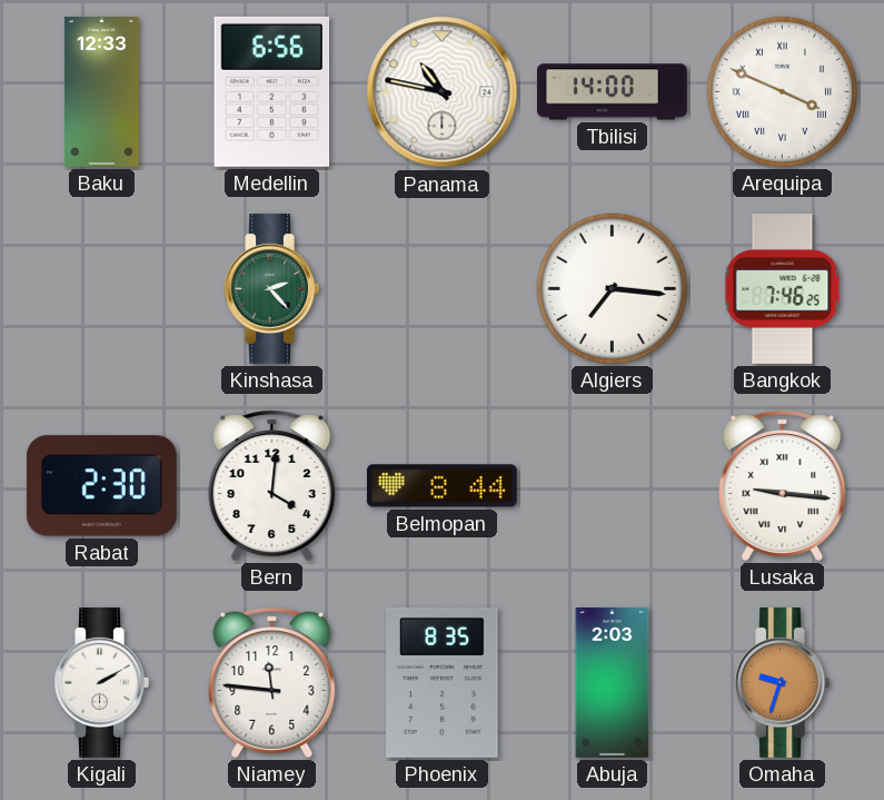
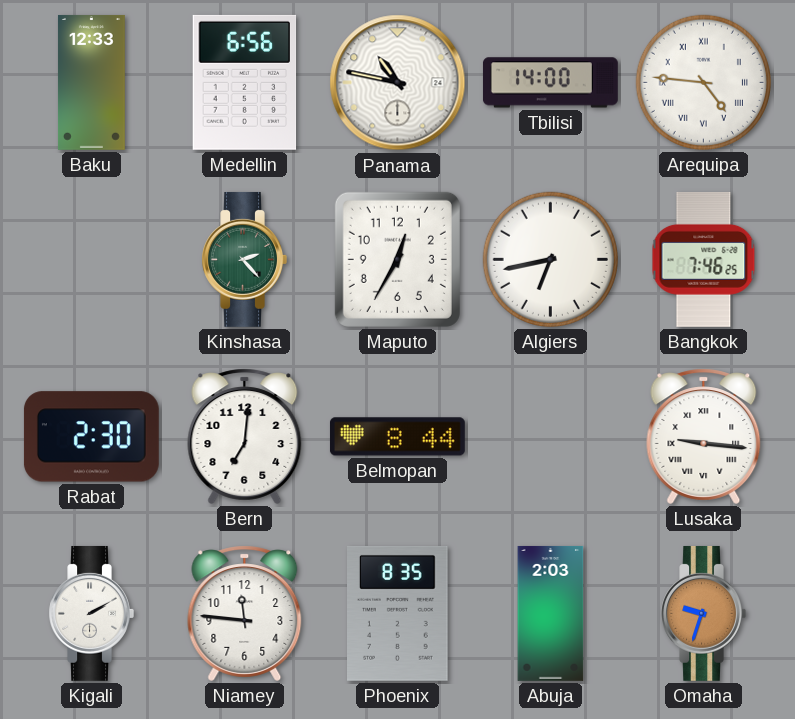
Arequipa: 3:49 -> 4:46
Maputo: none -> 12:35
Algiers: 7:16 -> 6:43
Bern: 4:01 -> 7:01
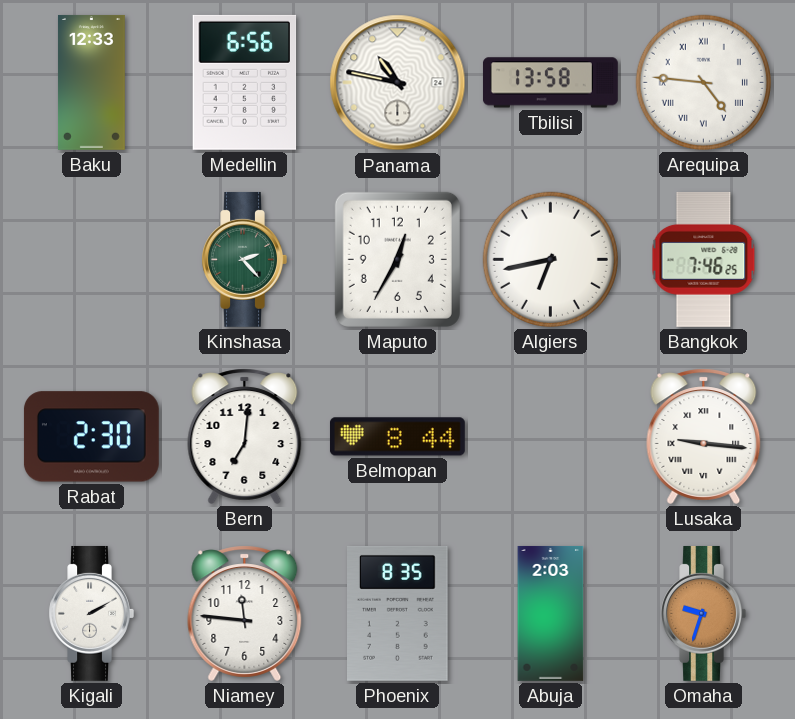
Tbilisi: 14:00 -> 13:58
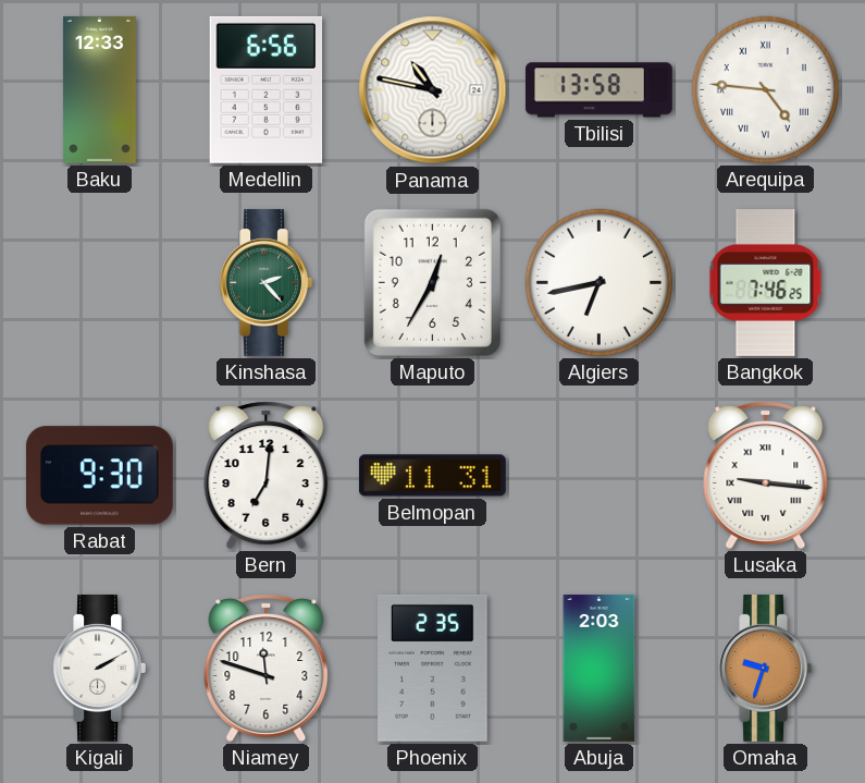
Rabat: 2:30 -> 9:30
Belmopan: 8:44 -> 11:31
Niamey: 11:46 -> 11:48
Phoenix: 8:35 -> 2:35
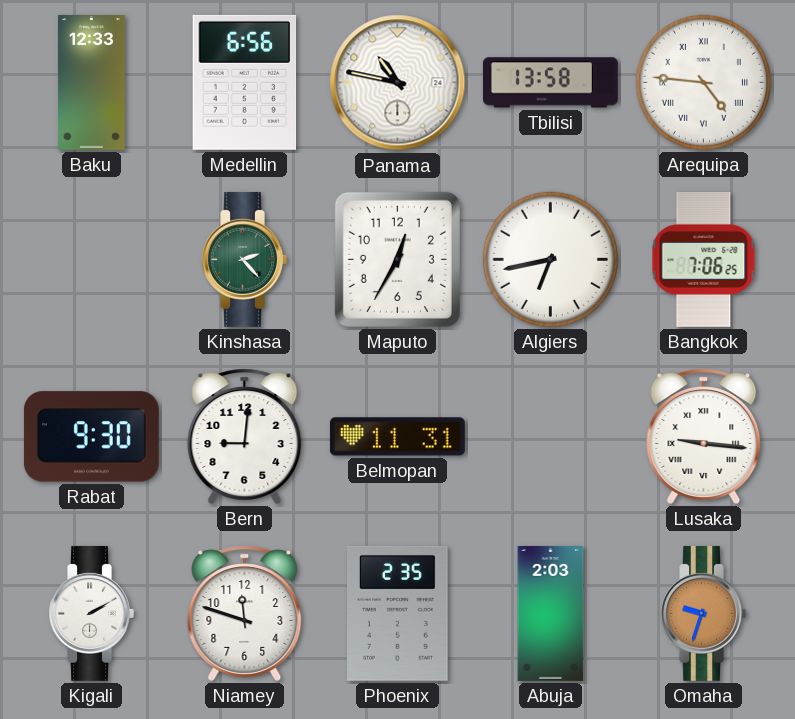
Bangkok: 7:46 -> 7:06
Bern: 7:01 -> 9:01
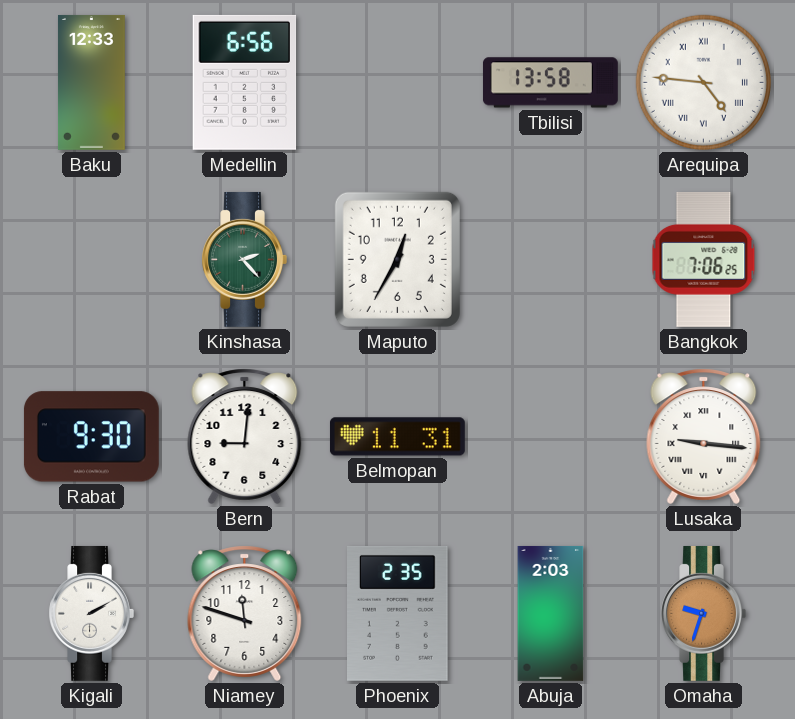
Panama: 10:47 -> none
Algiers: 6:43 -> none
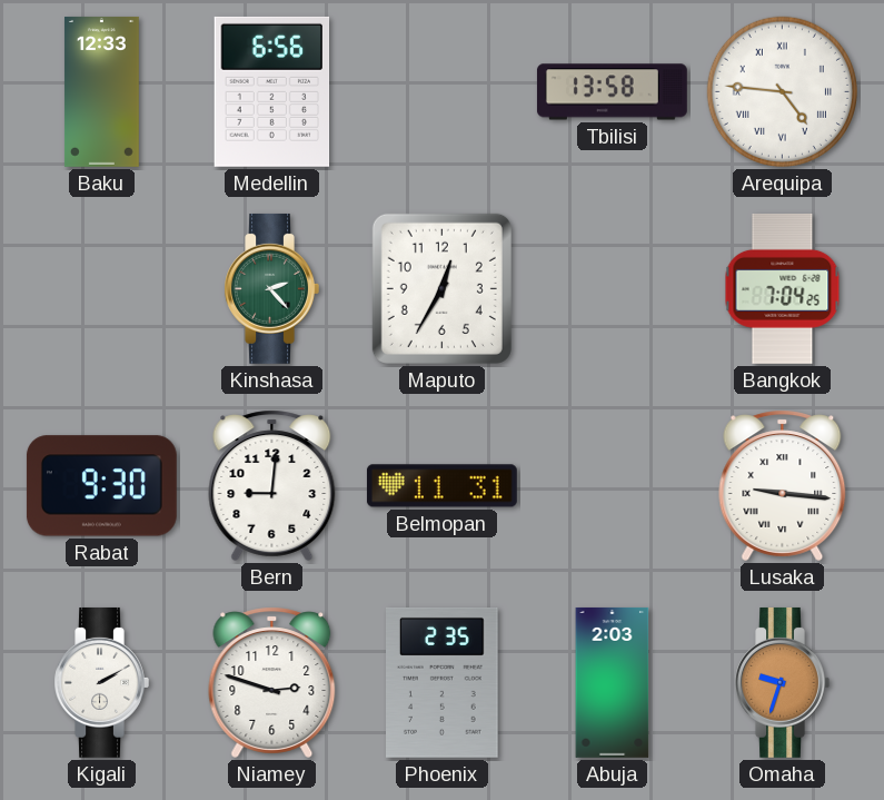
Bangkok: 7:06 -> 7:04
Niamey: 11:48 -> 2:48
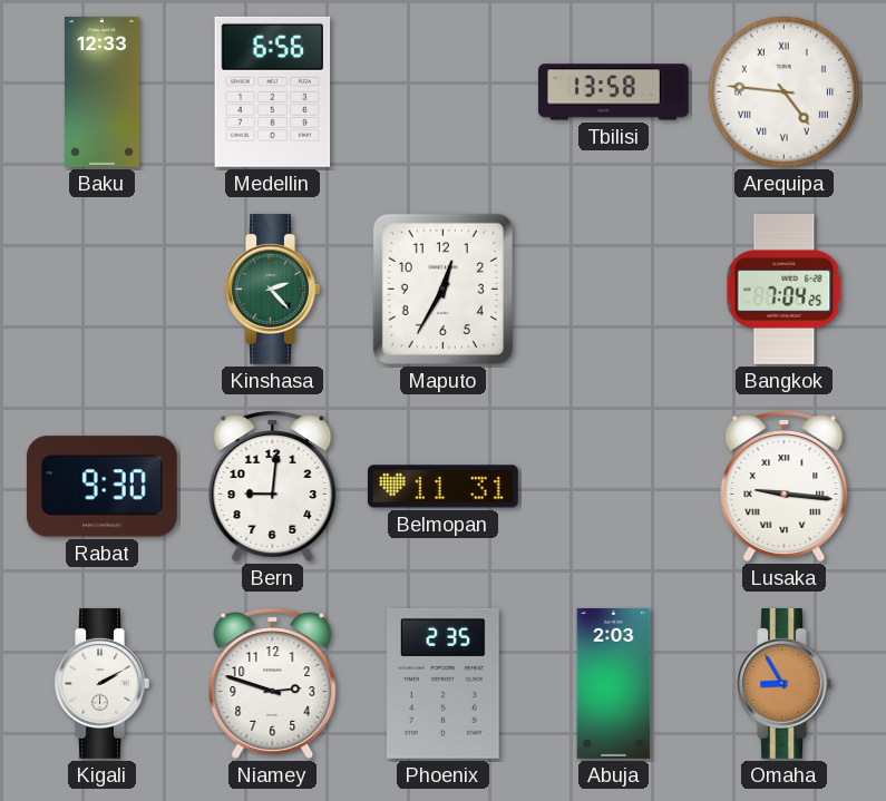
Omaha: 9:33 -> 8:55
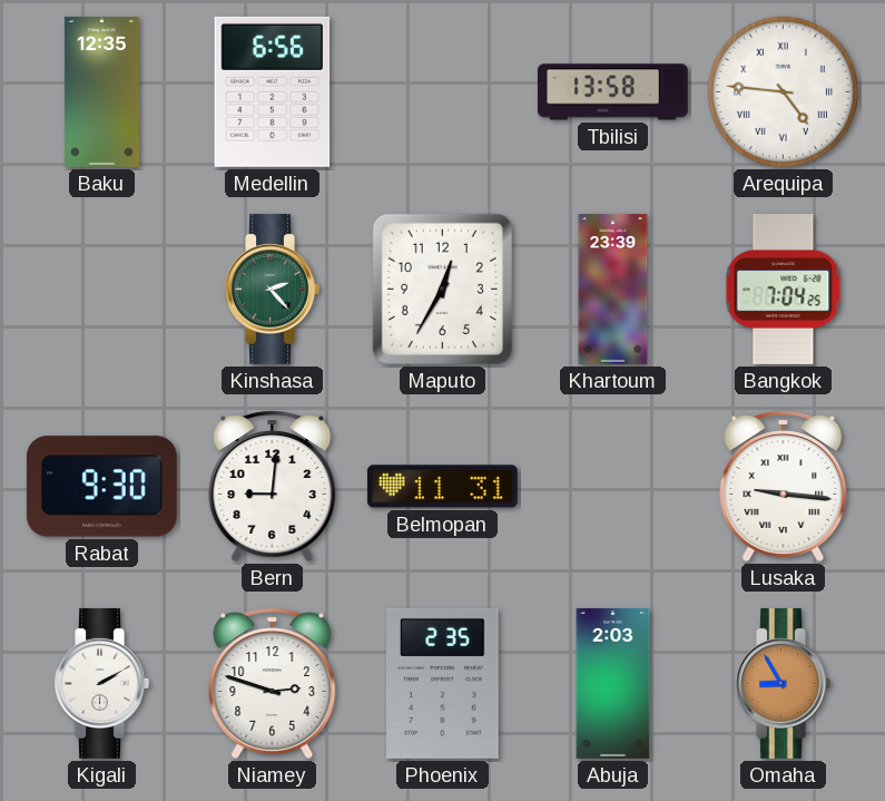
Baku: 12:33 -> 12:35
Khartoum: none -> 23:39
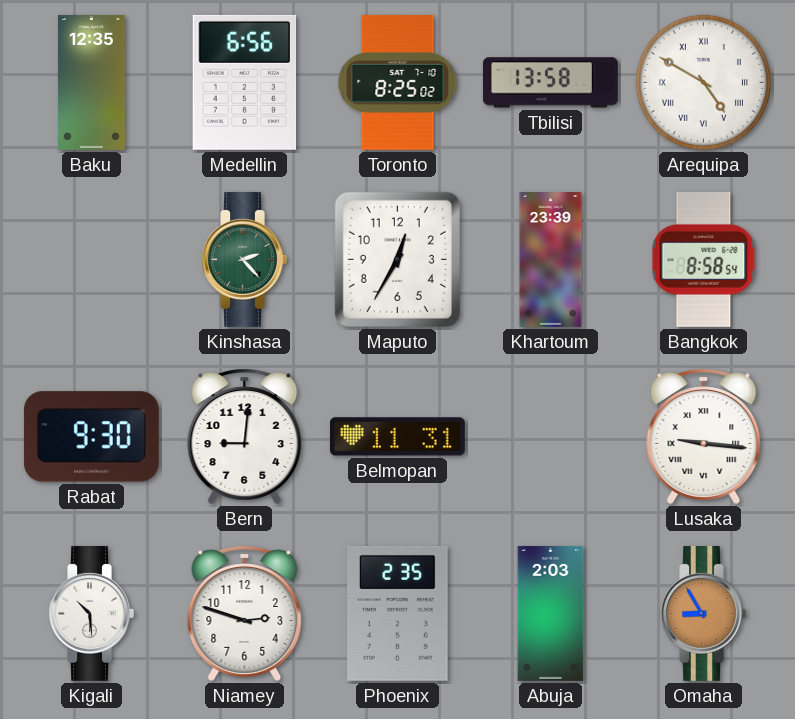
Toronto: none -> 8:25
Arequipa: 4:46 -> 4:50
Bangkok: 7:04 -> 8:58
Kigali: 2:10 -> 10:29
